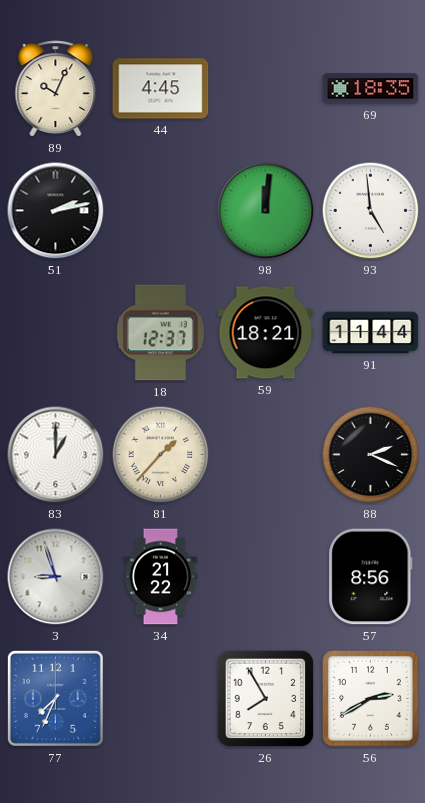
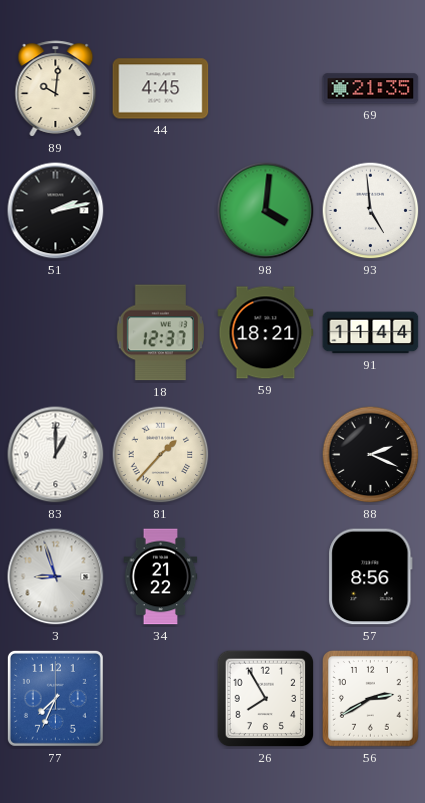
89: 10:04 -> 10:01
69: 18:35 -> 21:35
98: 12:01 -> 4:01
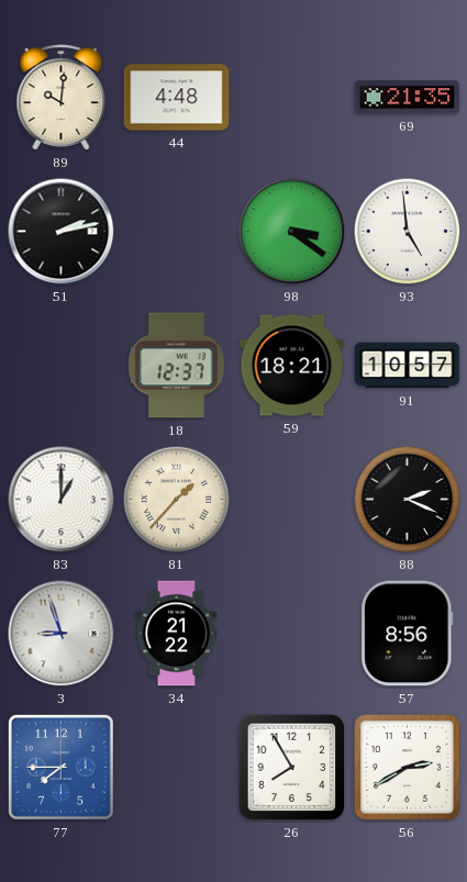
44: 4:45 -> 4:48
98: 4:01 -> 3:21
91: 11:44 -> 10:57
77: 7:34 -> 7:45
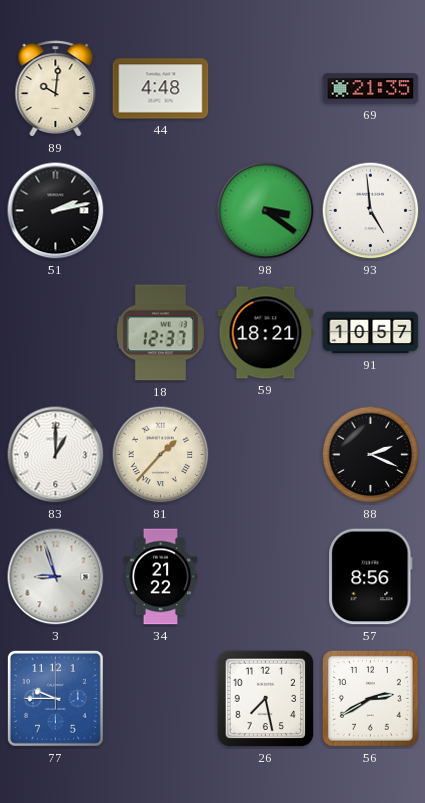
77: 7:45 -> 9:45
26: 7:55 -> 7:28
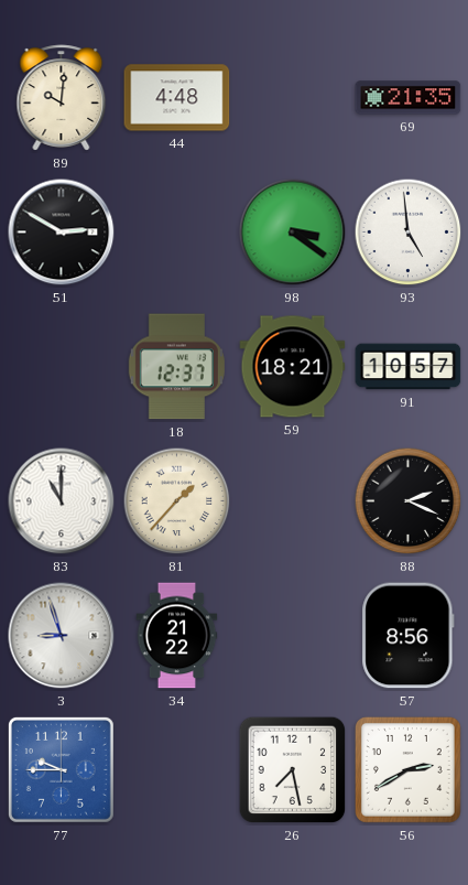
51: 2:13 -> 2:50
83: 1:00 -> 11:00
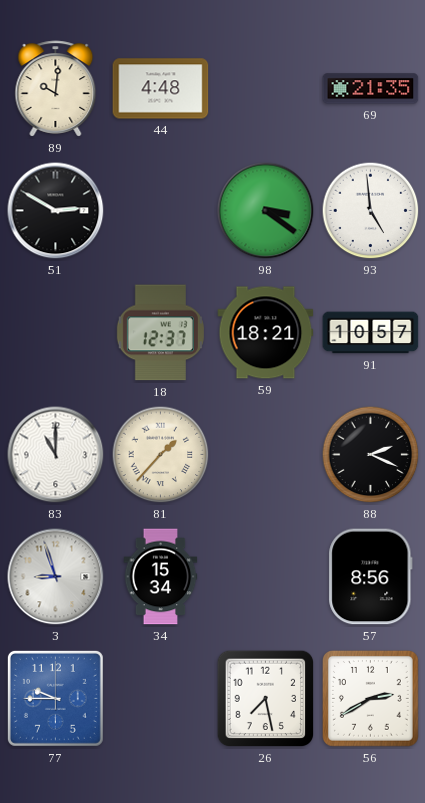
34: 21:22 -> 15:34
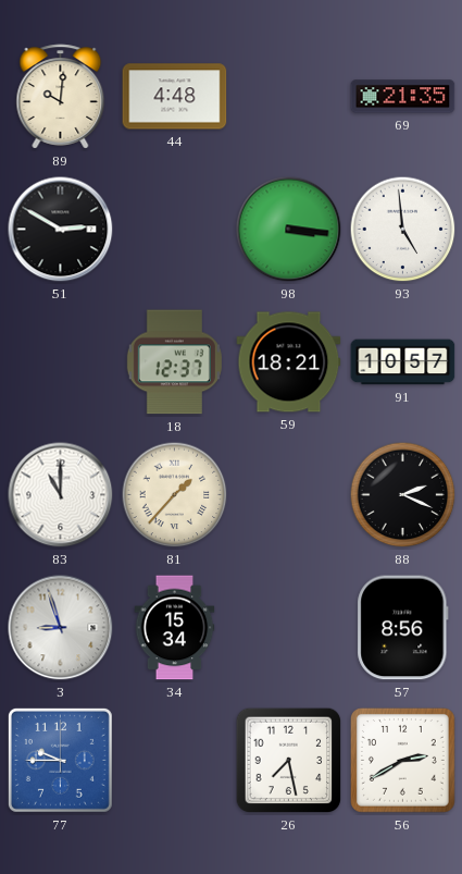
98: 3:21 -> 3:16
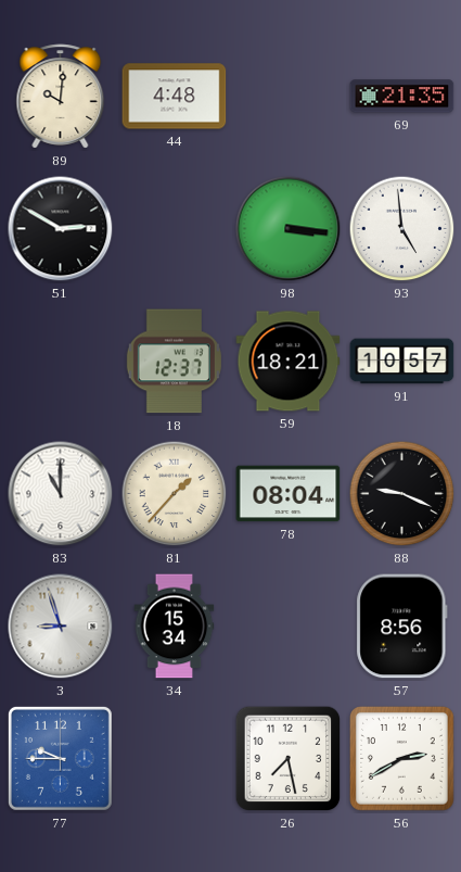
78: none -> 08:04
88: 2:19 -> 9:19
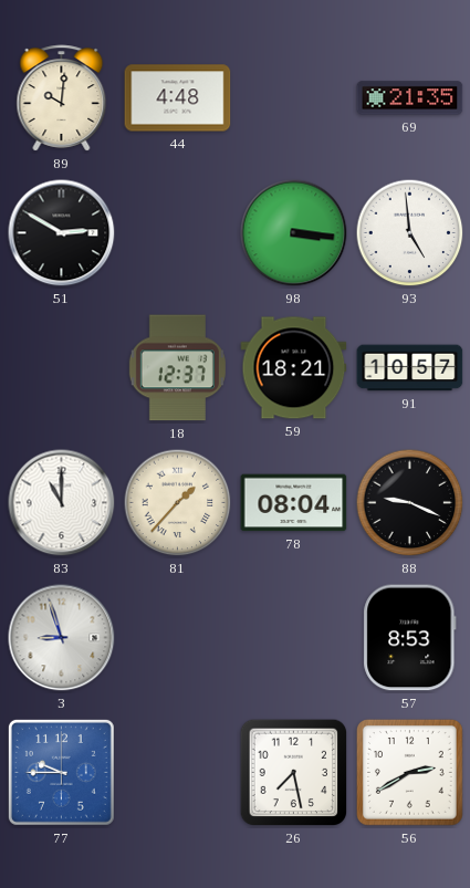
34: 15:34 -> none
57: 8:56 -> 8:53
